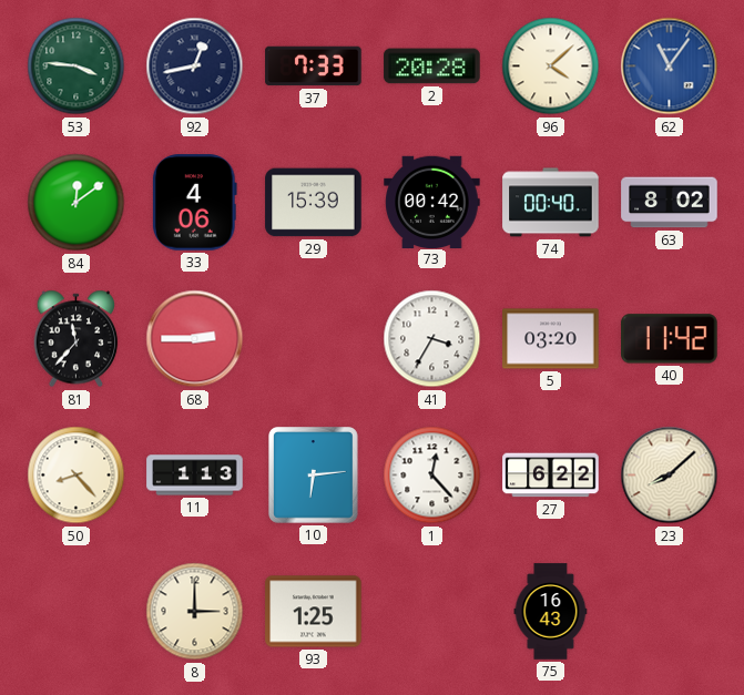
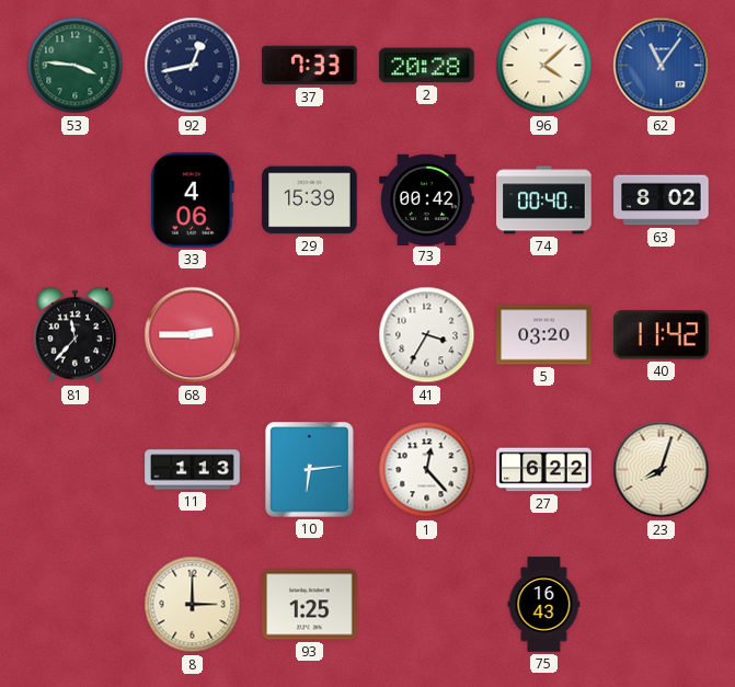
84: 12:09 -> none
50: 8:23 -> none
23: 8:08 -> 8:03
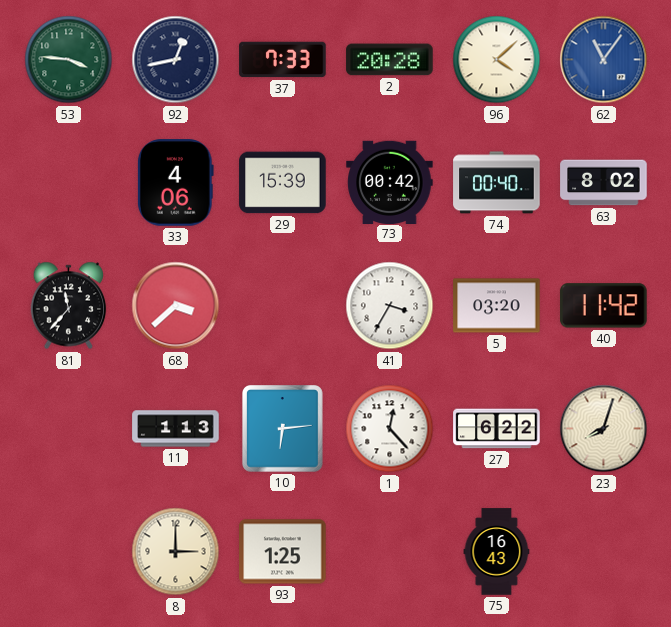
68: 2:45 -> 3:38
